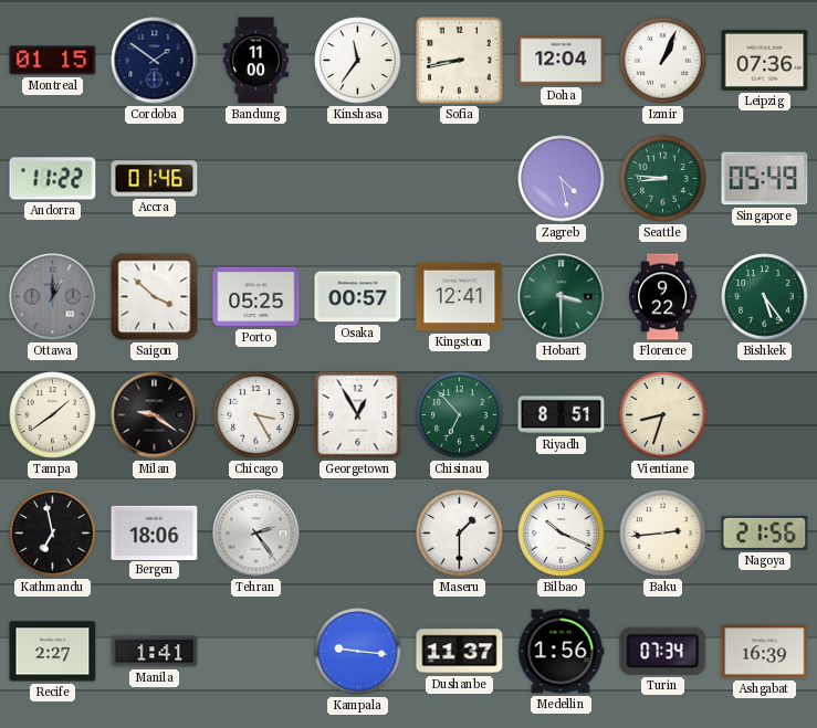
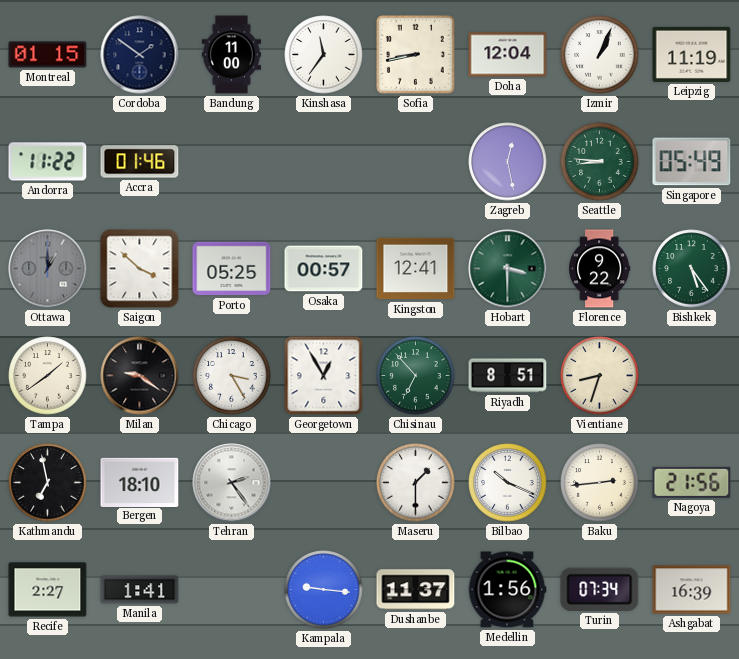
Leipzig: 07:36 -> 11:19
Zagreb: 4:28 -> 12:28
Bergen: 18:06 -> 18:10
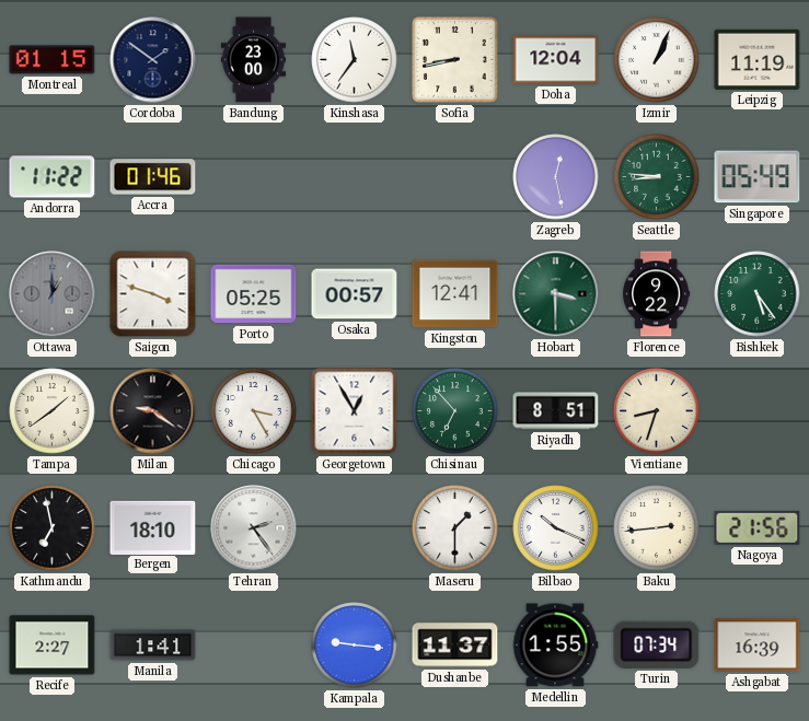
Bandung: 11:00 -> 23:00
Saigon: 3:52 -> 3:48
Medellin: 1:56 -> 1:55
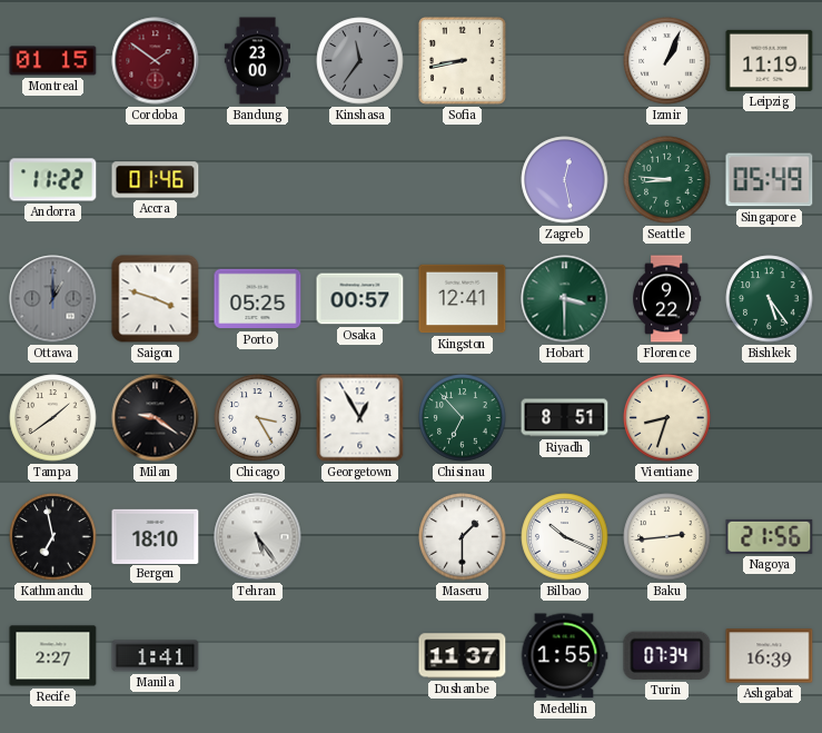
Cordoba dial: navy -> burgundy
Kinshasa dial: white -> grey
Doha: 12:04 -> none
Tehran: 2:24 -> 5:24
Kampala: 9:16 -> none
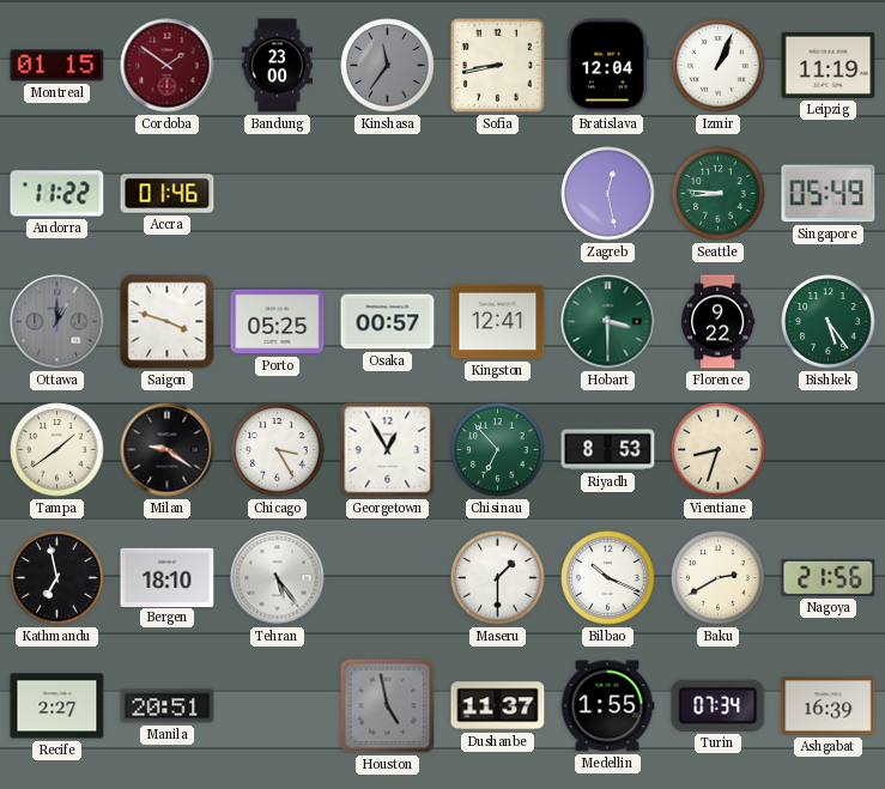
Bratislava: none -> 12:04
Riyadh: 8:51 -> 8:53
Baku: 2:44 -> 2:40
Manila: 1:41 -> 20:51
Houston: none -> 4:58
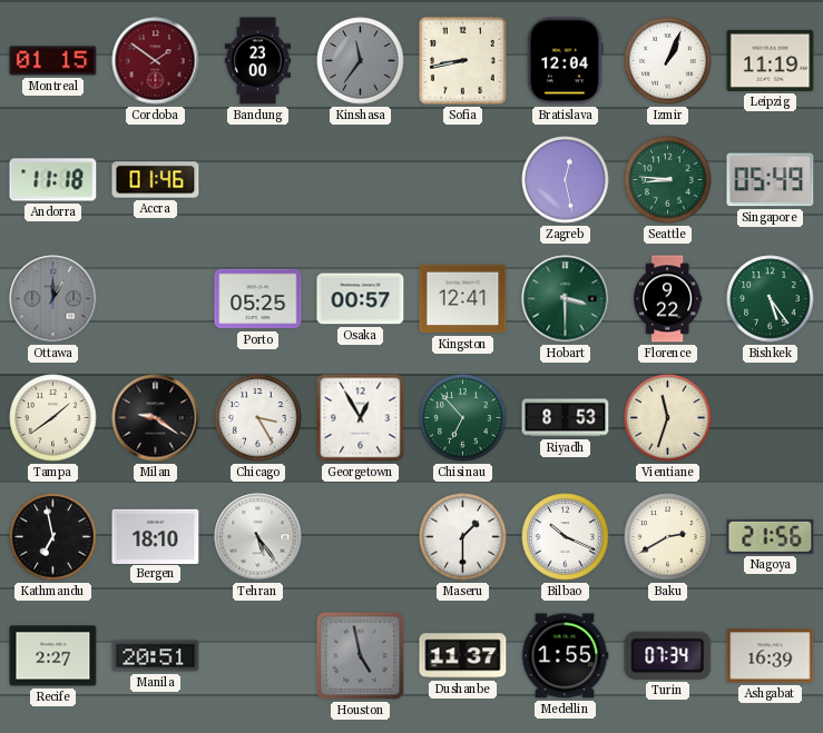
Andorra: 11:22 -> 11:18
Saigon: 3:48 -> none
Vientiane: 8:33 -> 11:33
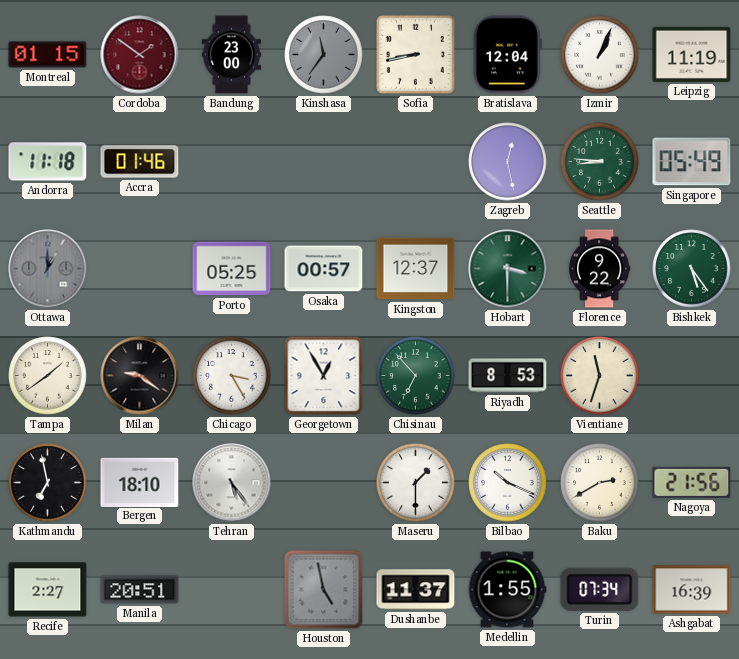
Kingston: 12:41 -> 12:37
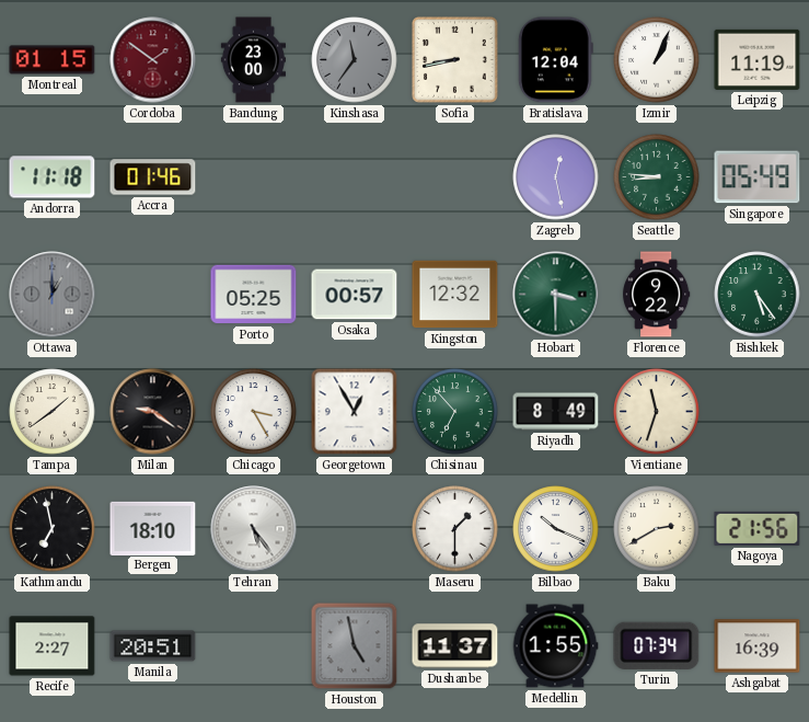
Kingston: 12:37 -> 12:32
Riyadh: 8:53 -> 8:49
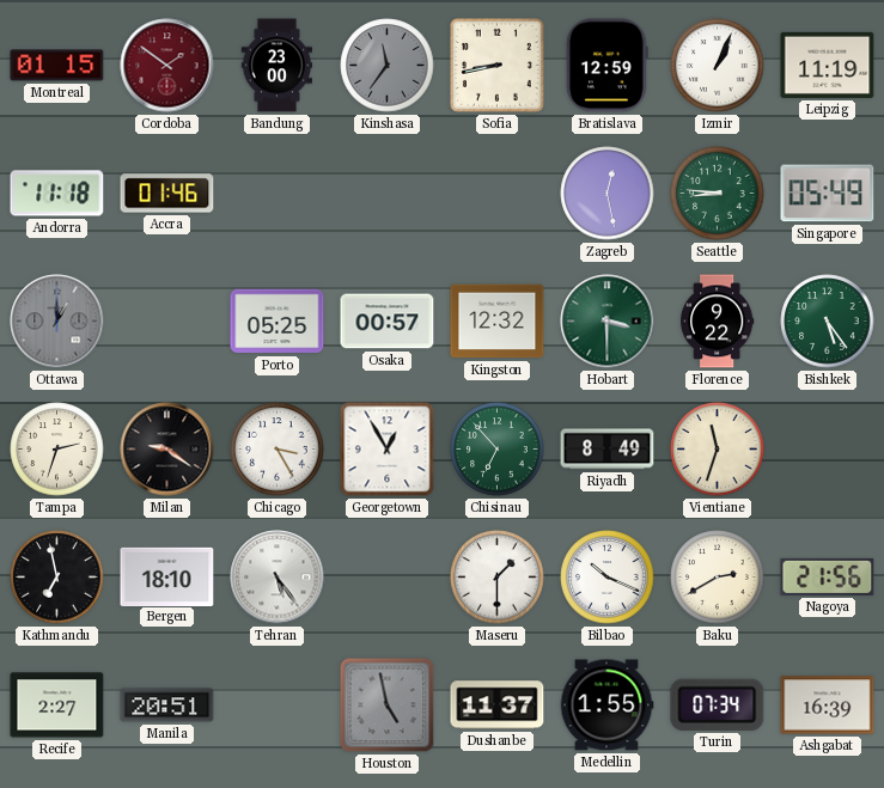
Bratislava: 12:04 -> 12:59
Tampa: 1:39 -> 2:33
